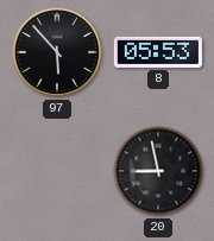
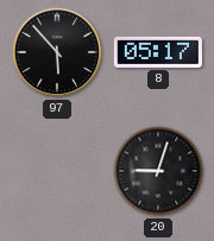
8: 05:53 -> 05:17
20: 8:58 -> 9:03
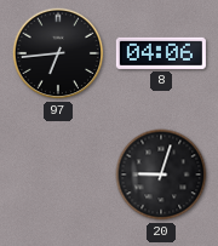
97: 5:53 -> 6:44
8: 05:17 -> 04:06
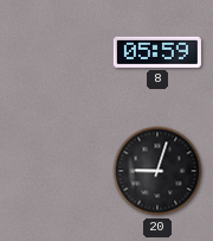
97: 6:44 -> none
8: 04:06 -> 05:59
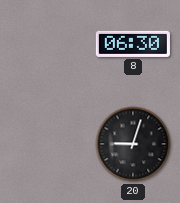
8: 05:59 -> 06:30
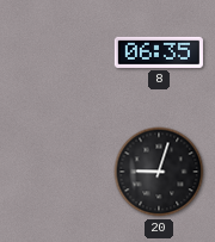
8: 06:30 -> 06:35
